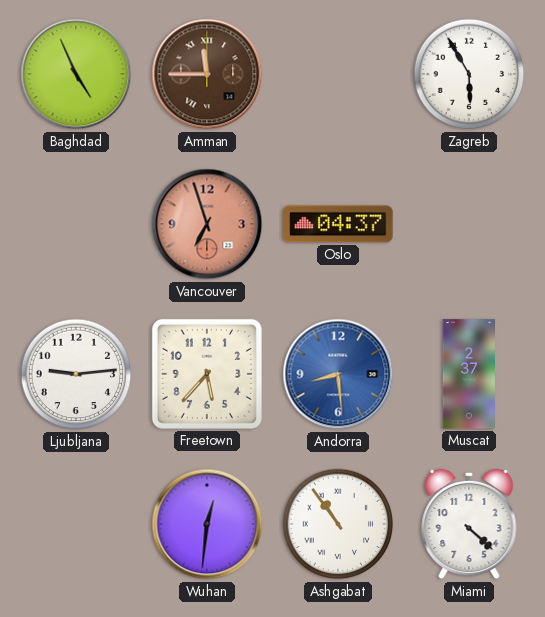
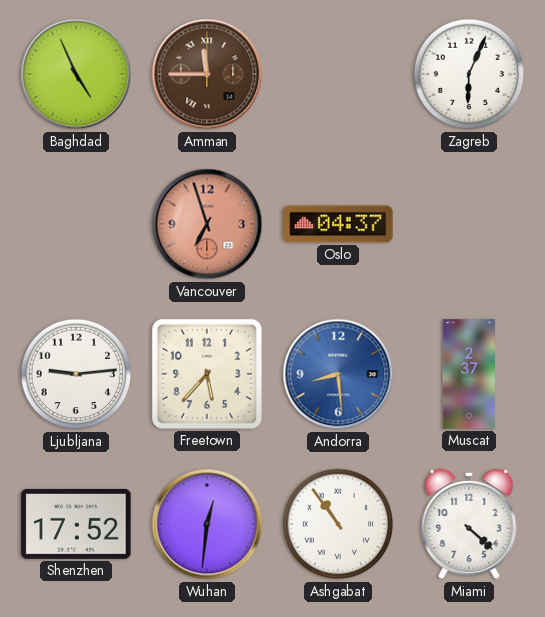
Zagreb: 5:55 -> 6:04
Shenzhen: none -> 17:52
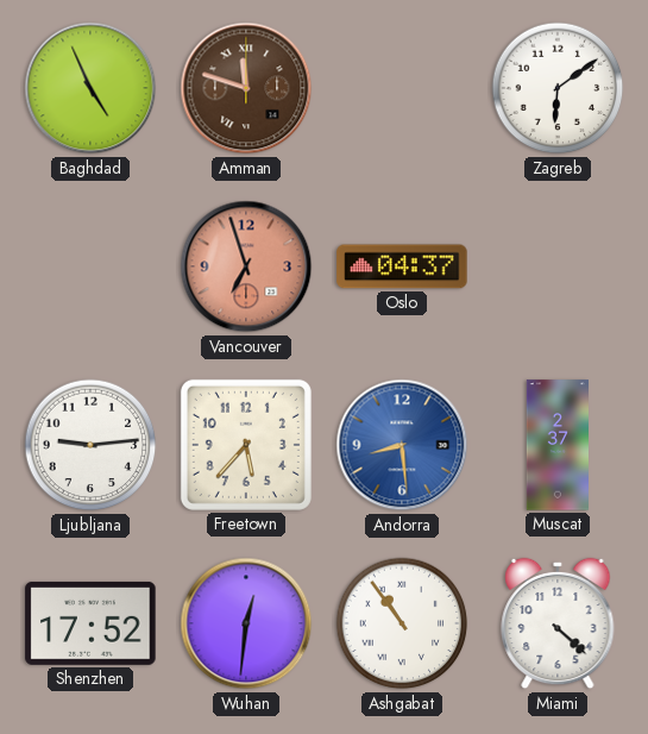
Amman: 11:45 -> 11:48
Zagreb: 6:04 -> 6:09
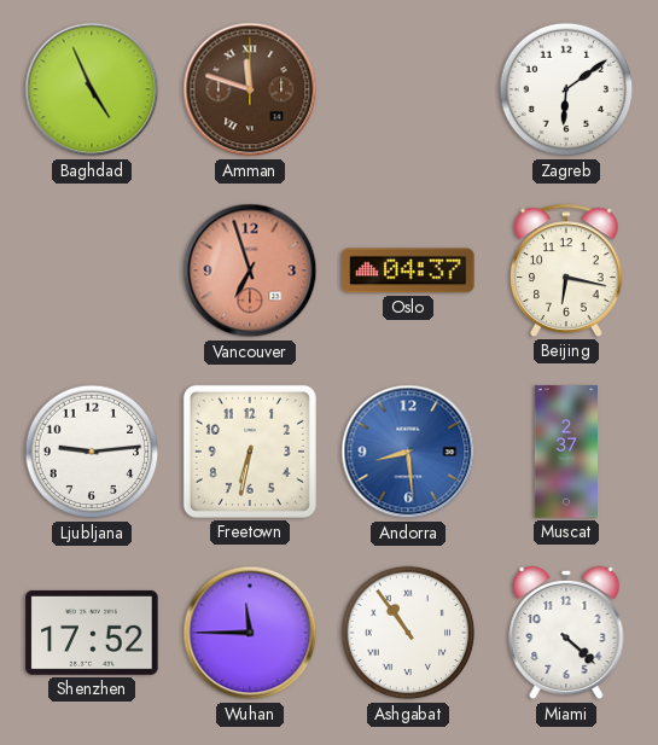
Beijing: none -> 6:17
Freetown: 5:37 -> 6:32
Wuhan: 12:31 -> 11:45
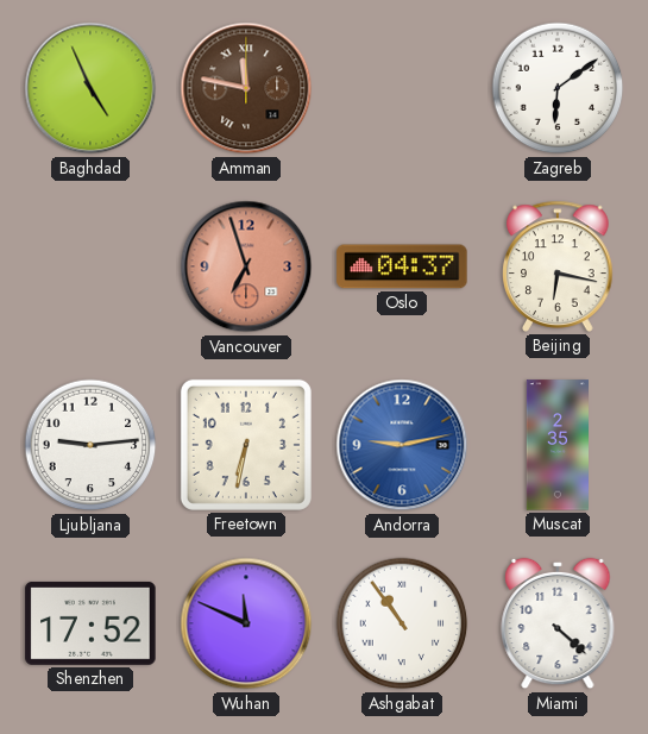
Amman: 11:48 -> 11:47
Andorra: 8:29 -> 9:13
Muscat: 2:37 -> 2:35
Wuhan: 11:45 -> 11:49
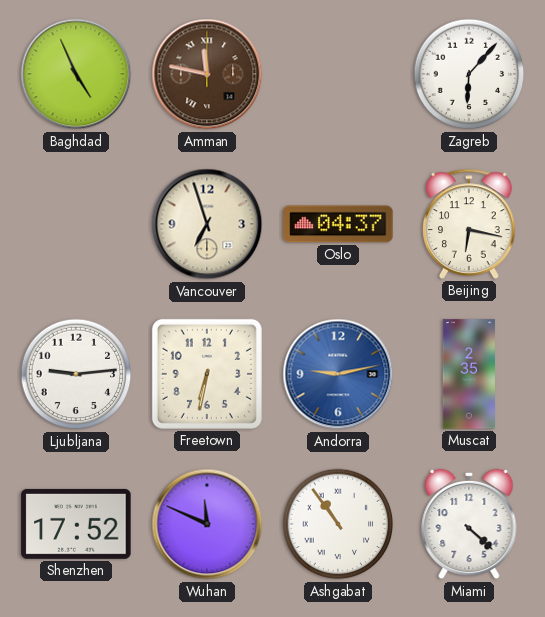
Zagreb: 6:09 -> 6:07
Vancouver dial: salmon -> cream
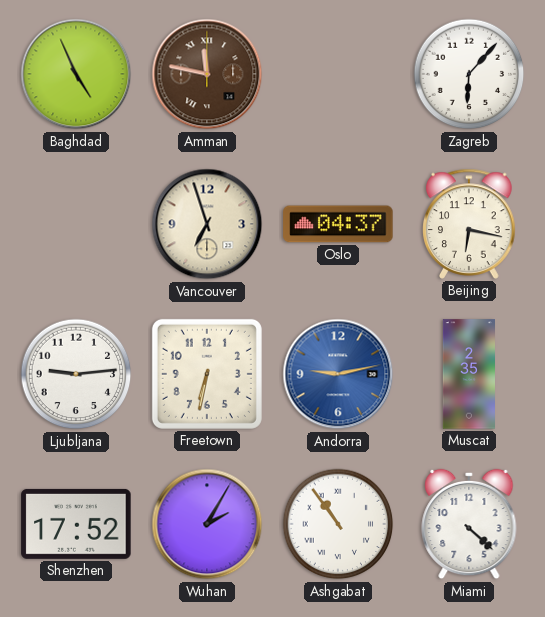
Wuhan: 11:49 -> 2:05
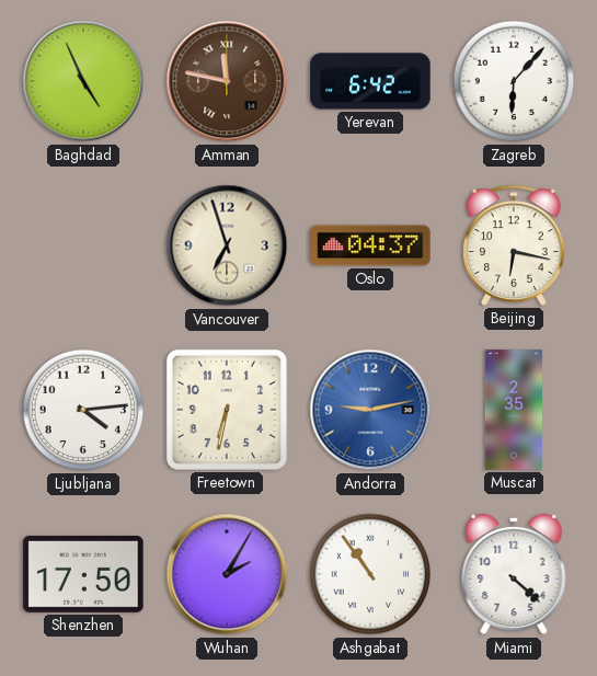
Yerevan: none -> 6:42
Ljubljana: 9:14 -> 4:14
Shenzhen: 17:52 -> 17:50
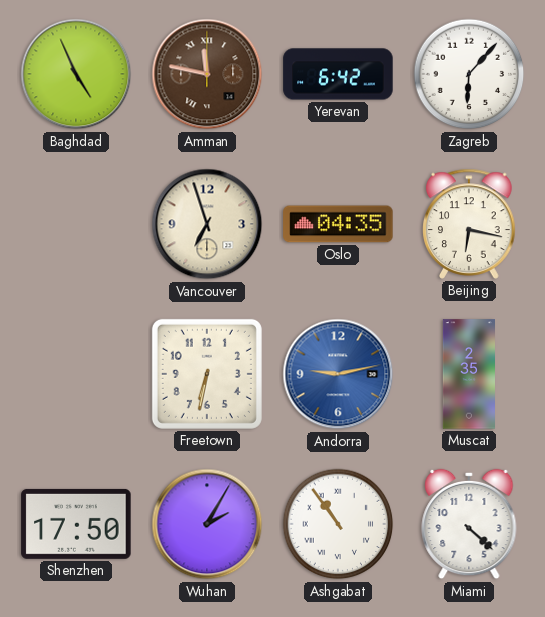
Oslo: 04:37 -> 04:35
Ljubljana: 4:14 -> none
